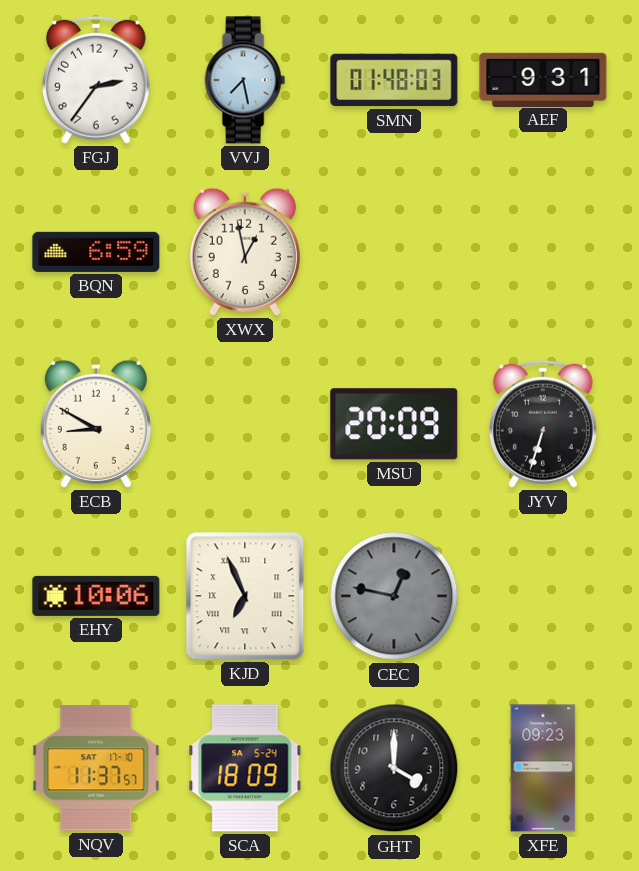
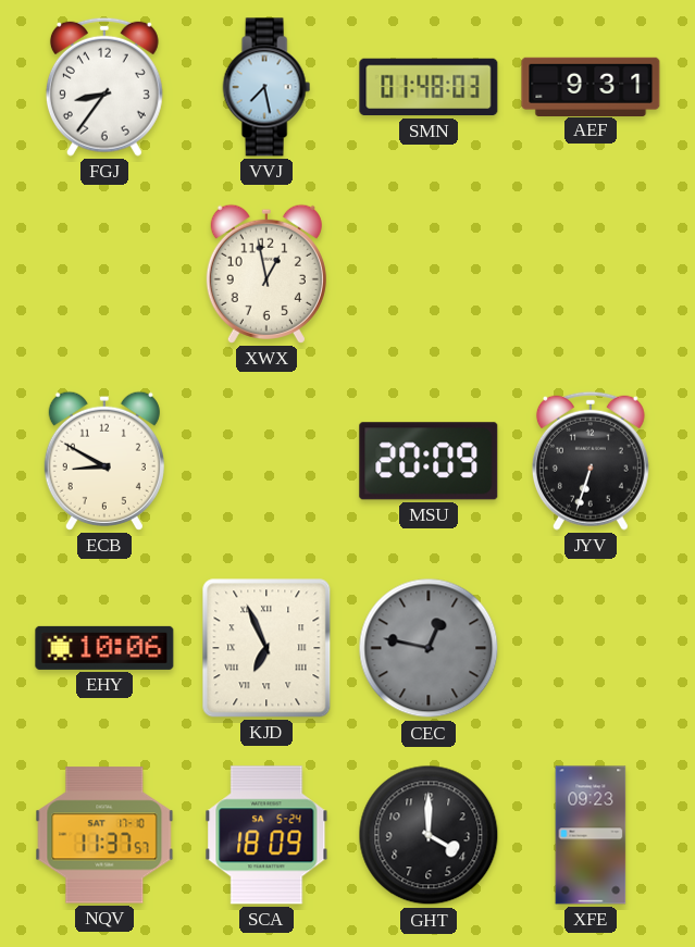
FGJ: 2:36 -> 8:36
BQN: 6:59 -> none
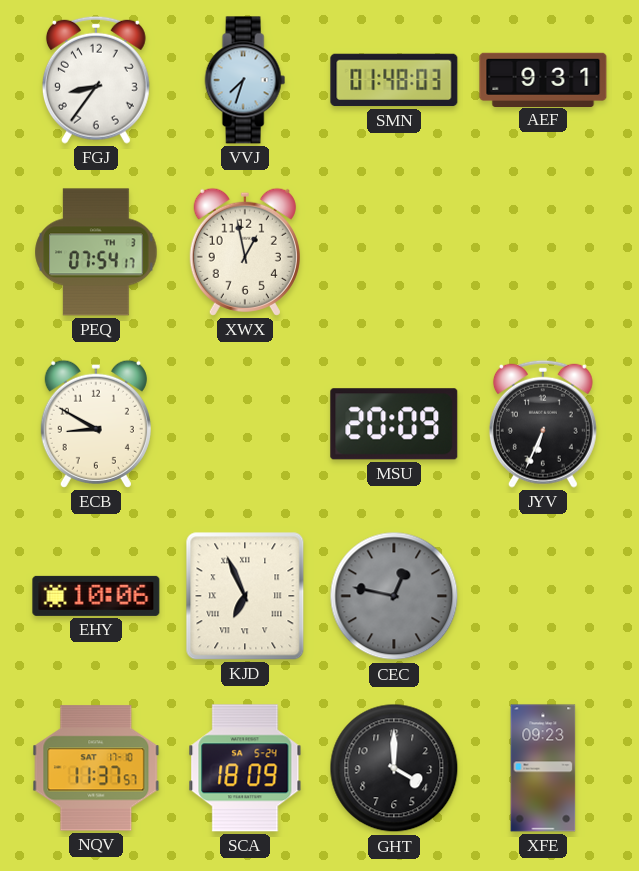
VVJ: 7:28 -> 7:33
PEQ: none -> 07:54
JYV: 6:33 -> 6:34
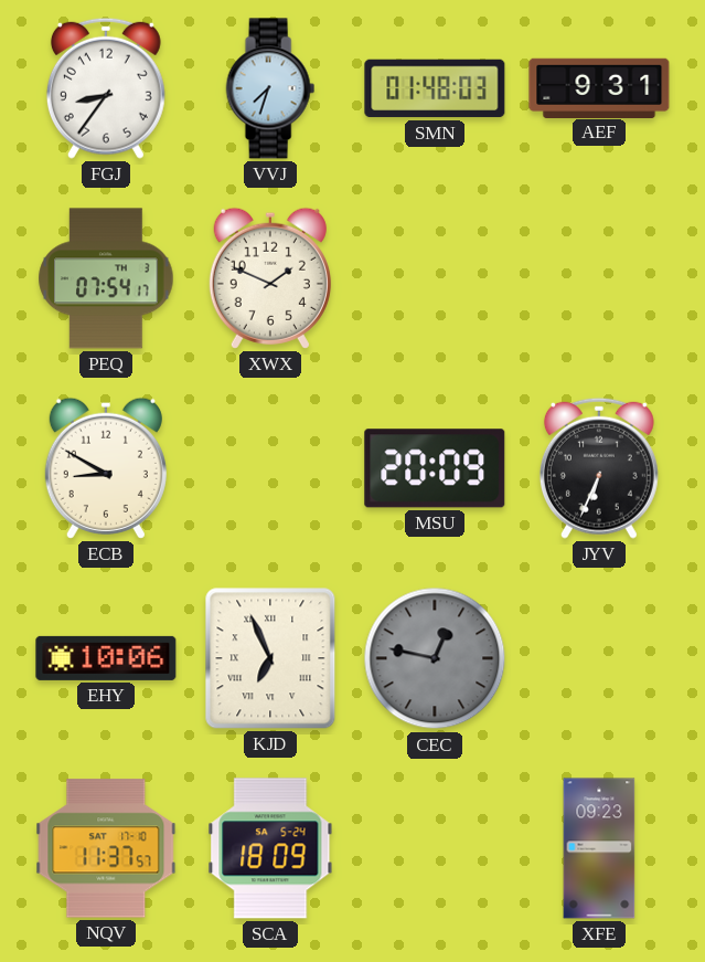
XWX: 12:58 -> 1:49
GHT: 4:00 -> none
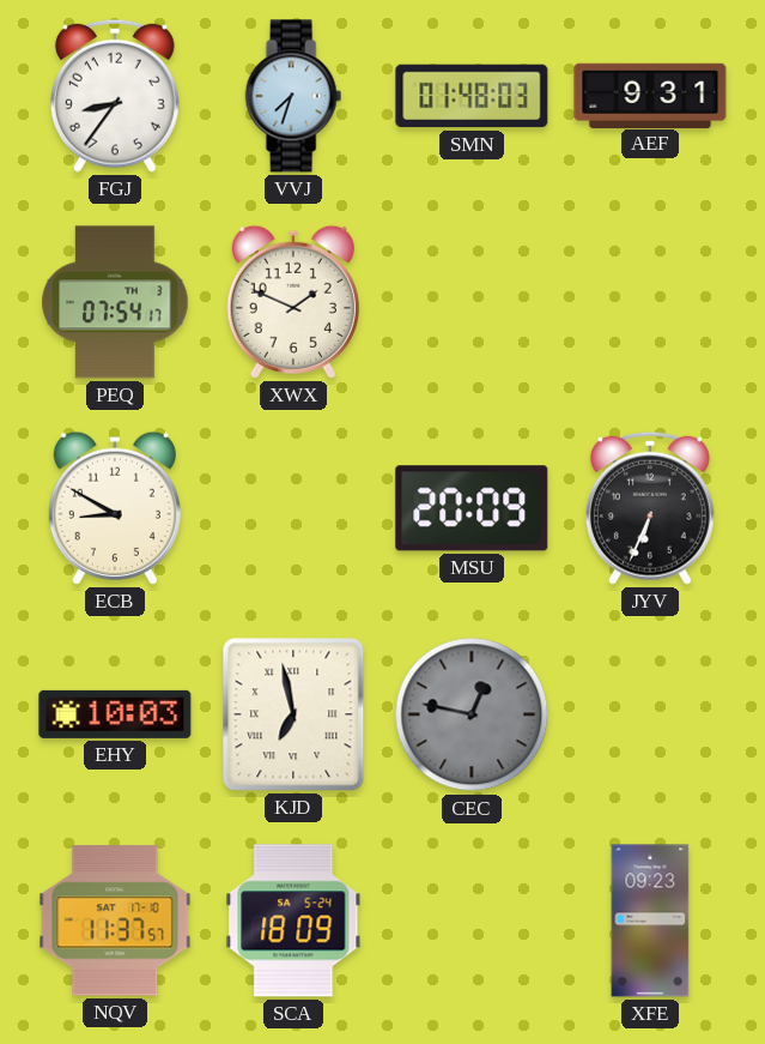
EHY: 10:06 -> 10:03
KJD: 6:56 -> 6:58
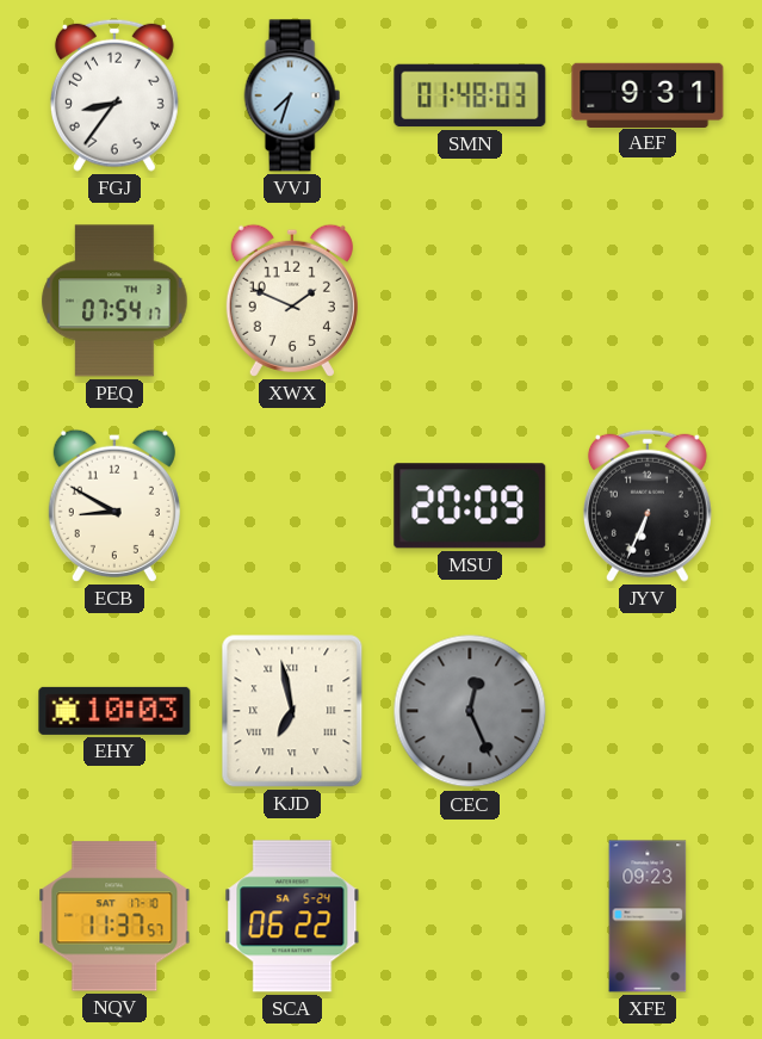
CEC: 12:47 -> 12:26
SCA: 18:09 -> 06:22
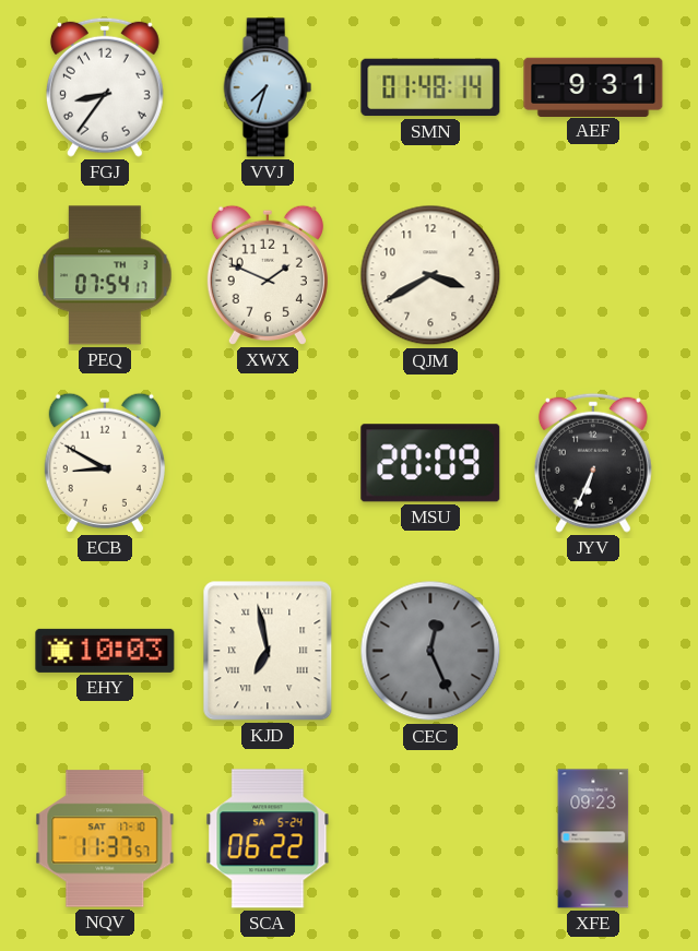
SMN: 01:48:03 -> 01:48:14
QJM: none -> 3:40
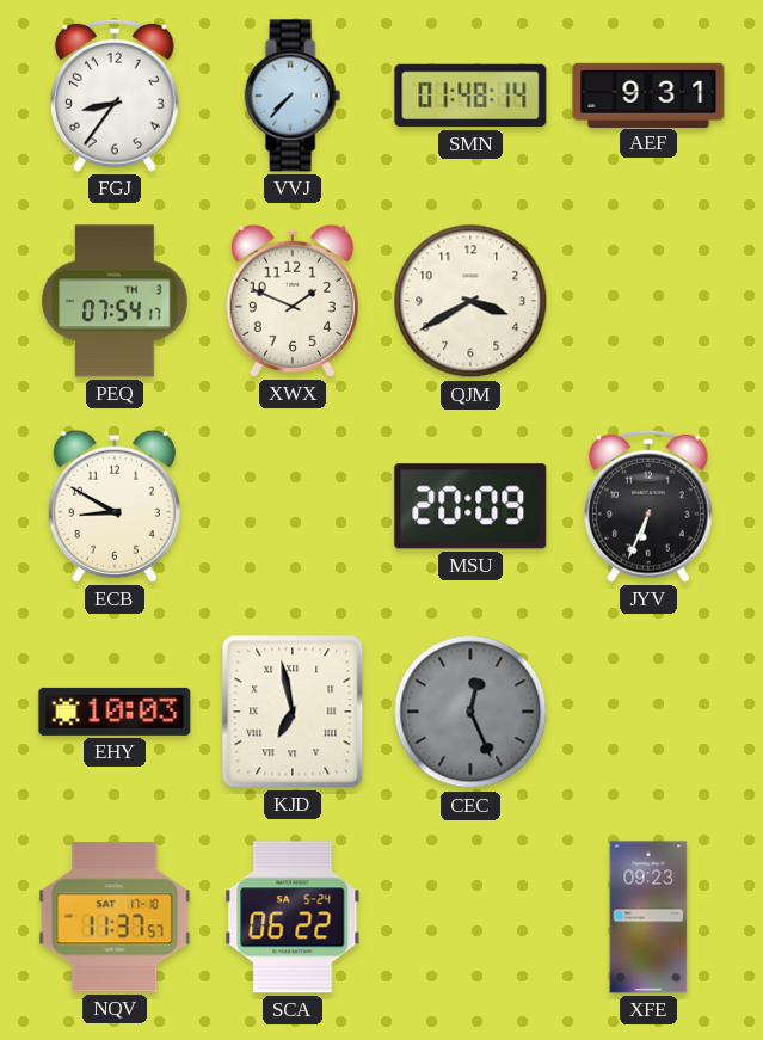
VVJ: 7:33 -> 7:37
